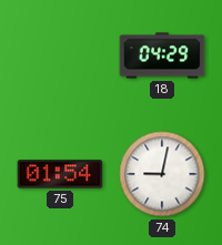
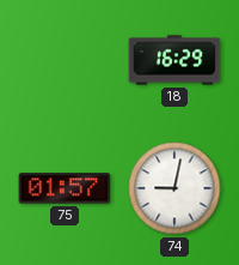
18: 04:29 -> 16:29
75: 01:54 -> 01:57
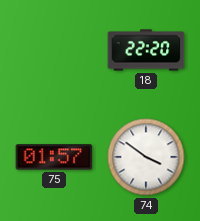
18: 16:29 -> 22:20
74: 9:02 -> 3:51
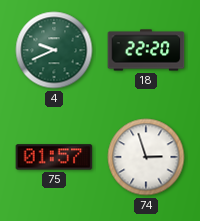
4: none -> 9:41
74: 3:51 -> 2:57
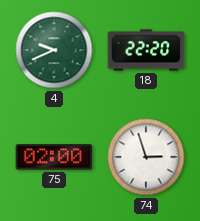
75: 01:57 -> 02:00
